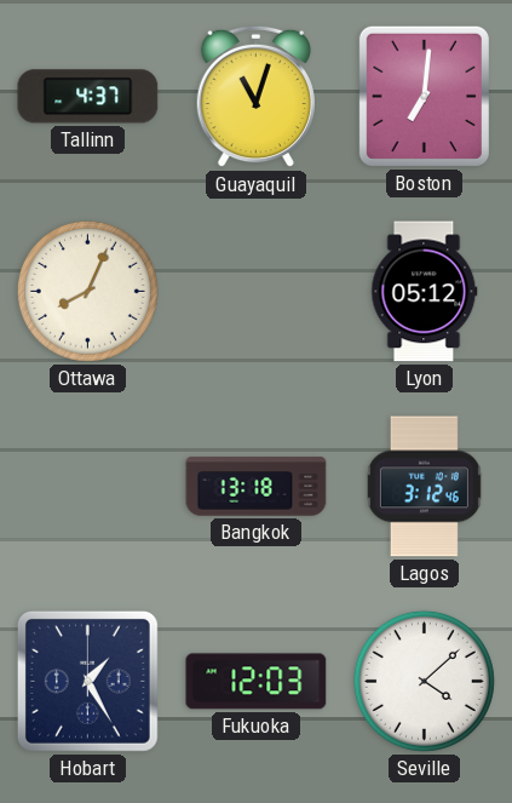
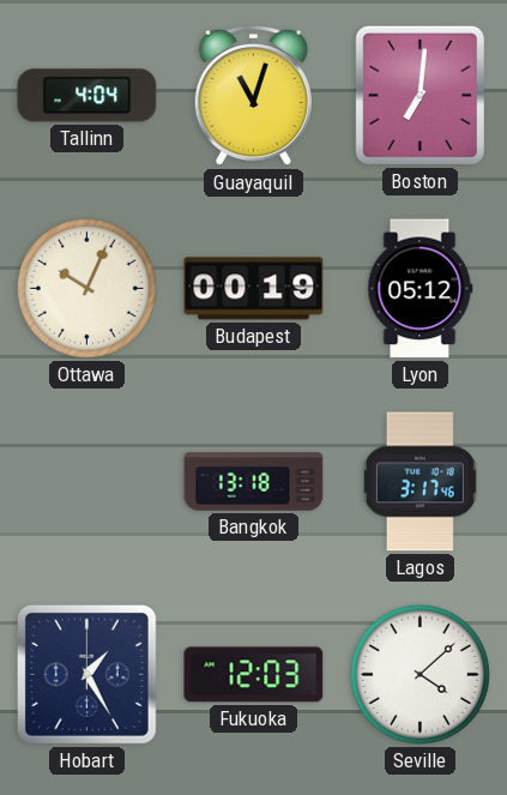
Tallinn: 4:37 -> 4:04
Ottawa: 8:04 -> 10:04
Budapest: none -> 00:19
Lagos: 3:12 -> 3:17
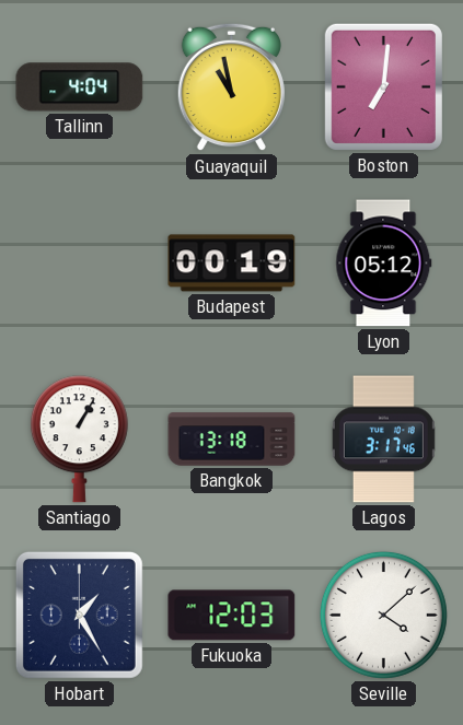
Guayaquil: 11:03 -> 10:58
Ottawa: 10:04 -> none
Santiago: none -> 1:05
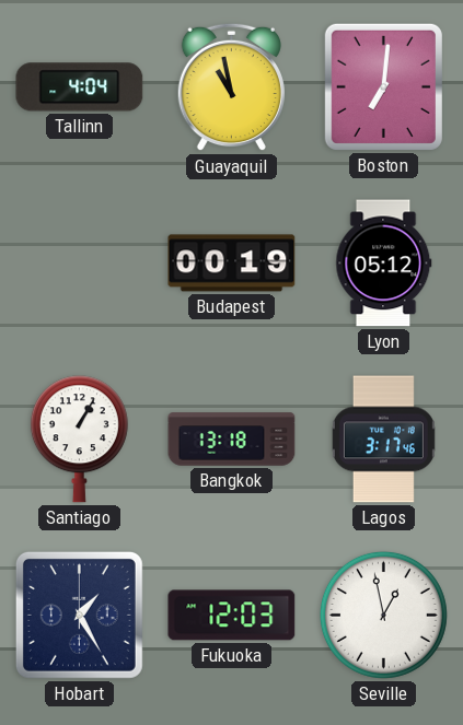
Seville: 4:08 -> 12:58
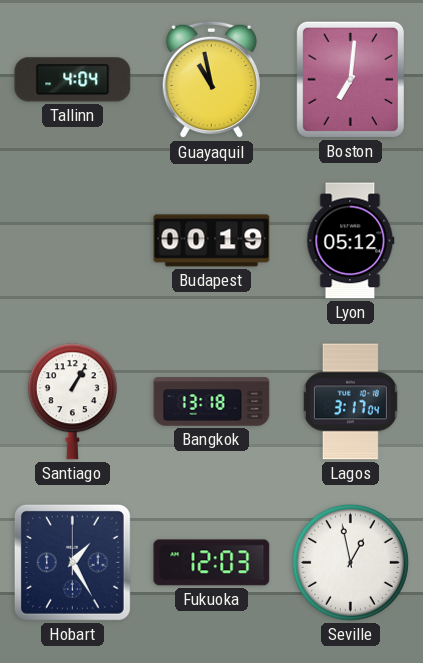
Lagos: 3:17:46 -> 3:17:04
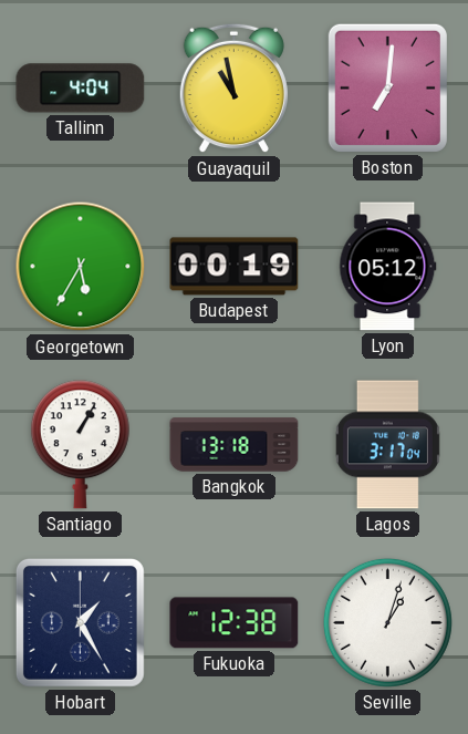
Georgetown: none -> 5:35
Fukuoka: 12:03 -> 12:38
Seville: 12:58 -> 1:03
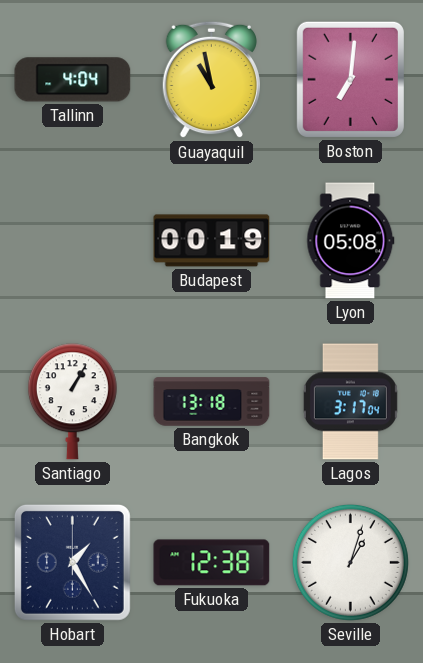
Georgetown: 5:35 -> none
Lyon: 05:12 -> 05:08
